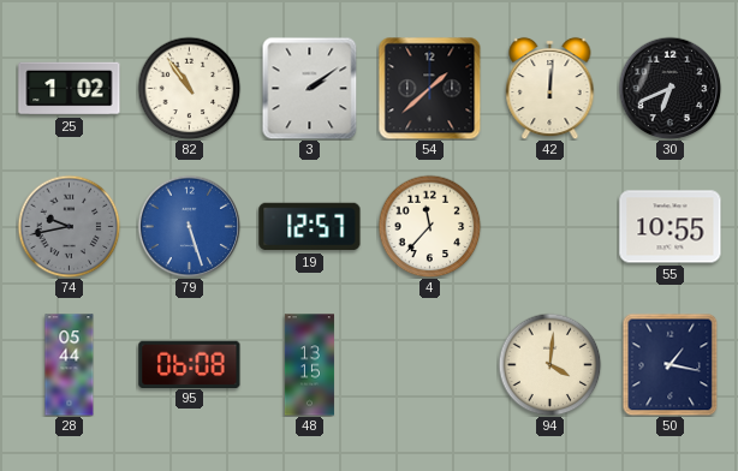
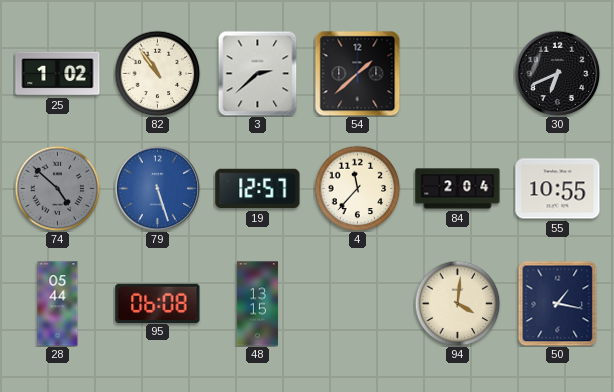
3: 2:09 -> 2:38
42: 12:01 -> none
74: 9:43 -> 4:52
84: none -> 2:04
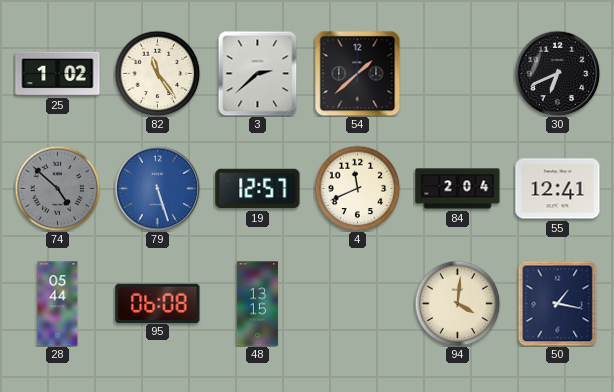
82: 10:54 -> 11:24
4: 11:37 -> 11:41
55: 10:55 -> 12:41
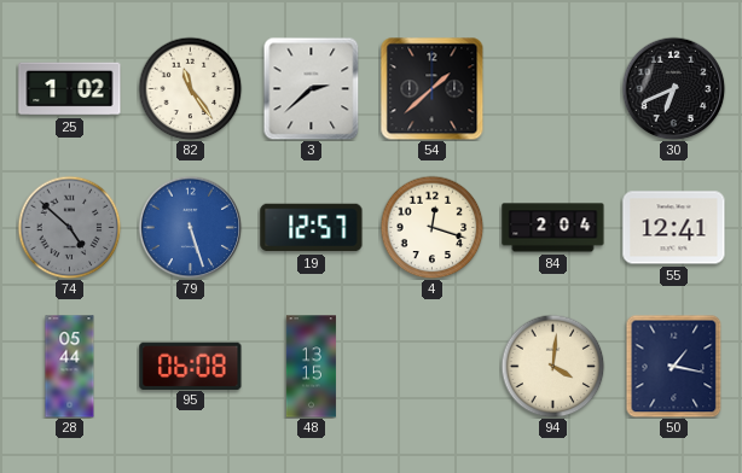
4: 11:41 -> 12:18
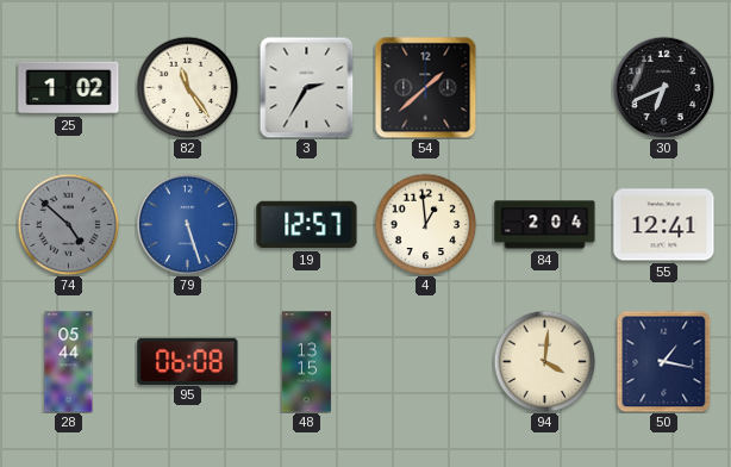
3: 2:38 -> 2:35
4: 12:18 -> 12:59
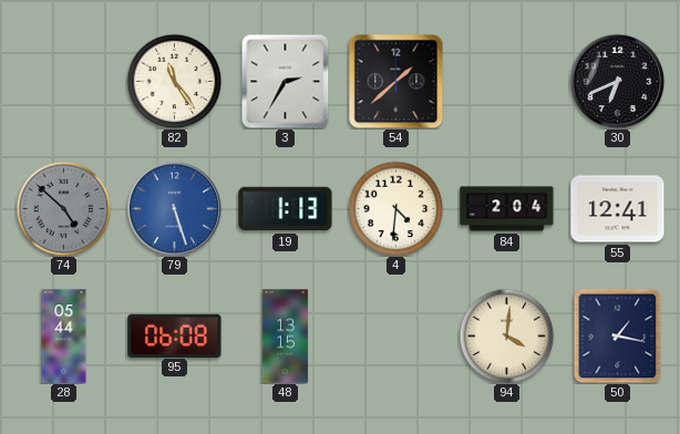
25: 1:02 -> none
19: 12:57 -> 1:13
4: 12:59 -> 4:31
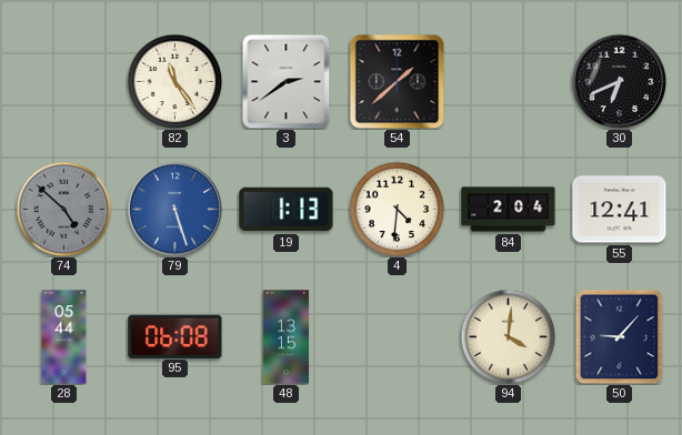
3: 2:35 -> 2:39
50: 1:17 -> 9:07
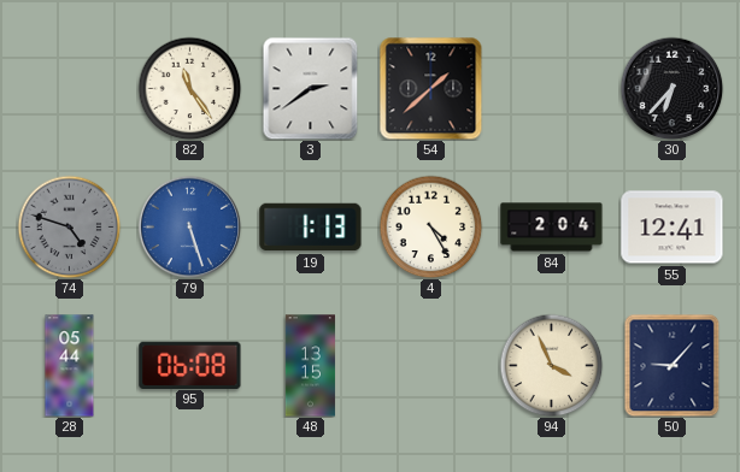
30: 6:41 -> 6:37
74: 4:52 -> 4:48
4: 4:31 -> 4:25
94: 4:01 -> 3:56
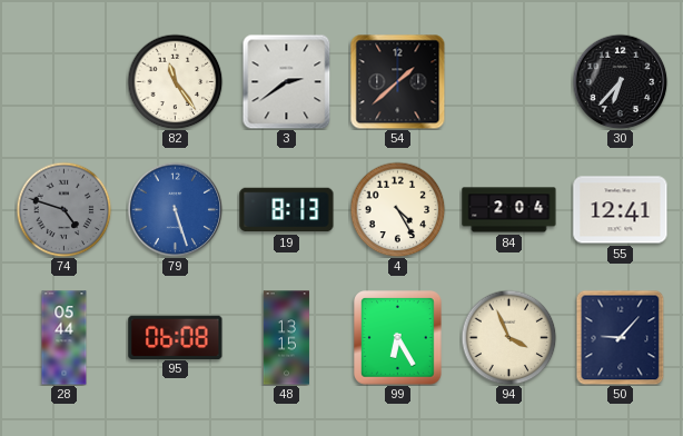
19: 1:13 -> 8:13
99: none -> 6:25
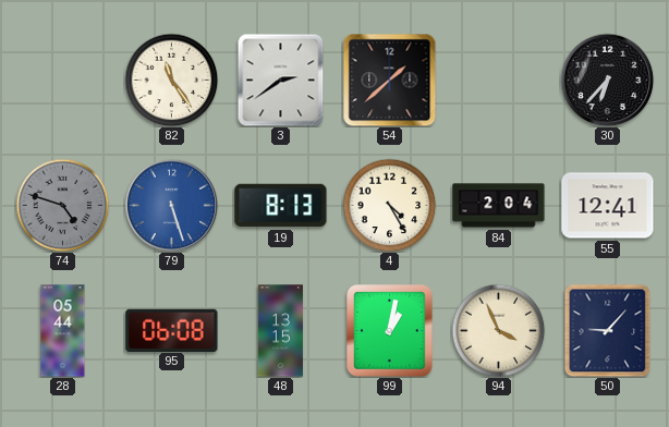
99: 6:25 -> 1:02
